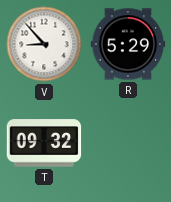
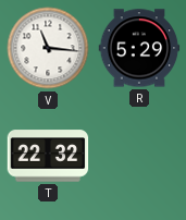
V: 8:53 -> 11:16
T: 09:32 -> 22:32
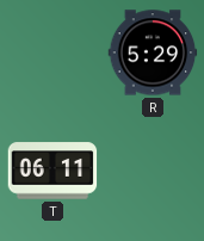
V: 11:16 -> none
T: 22:32 -> 06:11
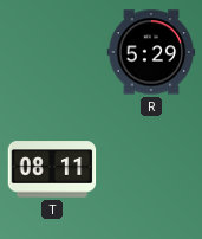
T: 06:11 -> 08:11
